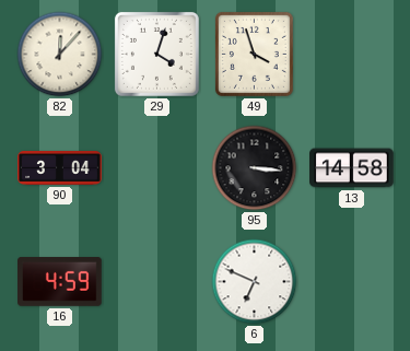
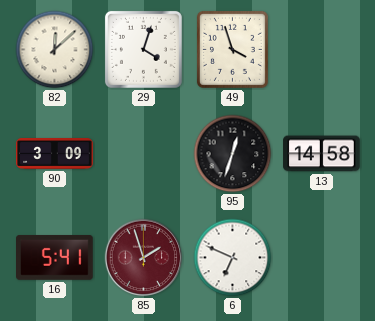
82: 12:07 -> 12:08
90: 3:04 -> 3:09
95: 3:16 -> 12:33
16: 4:59 -> 5:41
85: none -> 1:57
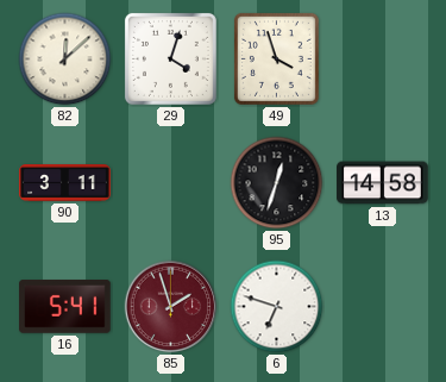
90: 3:09 -> 3:11
6: 6:49 -> 6:48
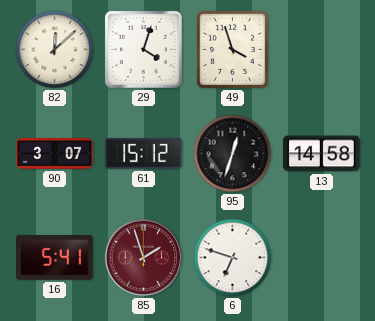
90: 3:11 -> 3:07
61: none -> 15:12
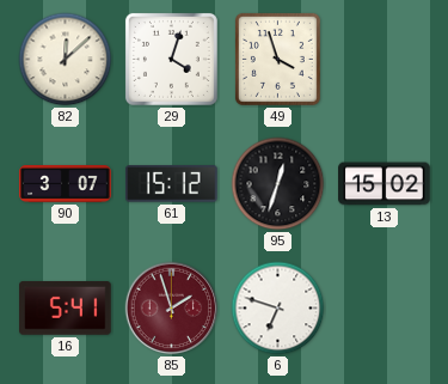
13: 14:58 -> 15:02
